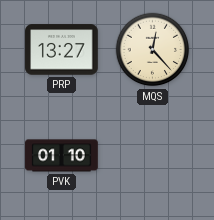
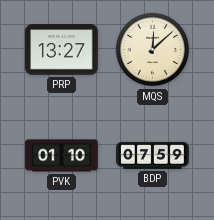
MQS: 12:23 -> 12:08
BDP: none -> 07:59
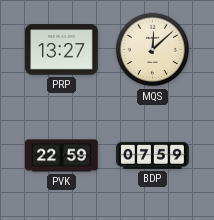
PVK: 01:10 -> 22:59
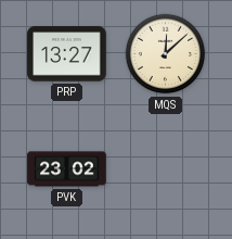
PVK: 22:59 -> 23:02
BDP: 07:59 -> none
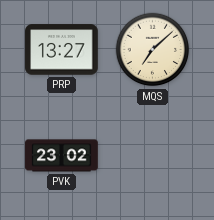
MQS: 12:08 -> 7:08
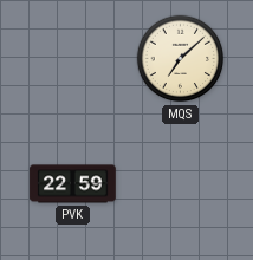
PRP: 13:27 -> none
PVK: 23:02 -> 22:59
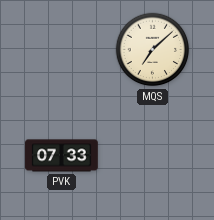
PVK: 22:59 -> 07:33
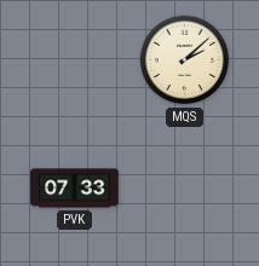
MQS: 7:08 -> 2:08
